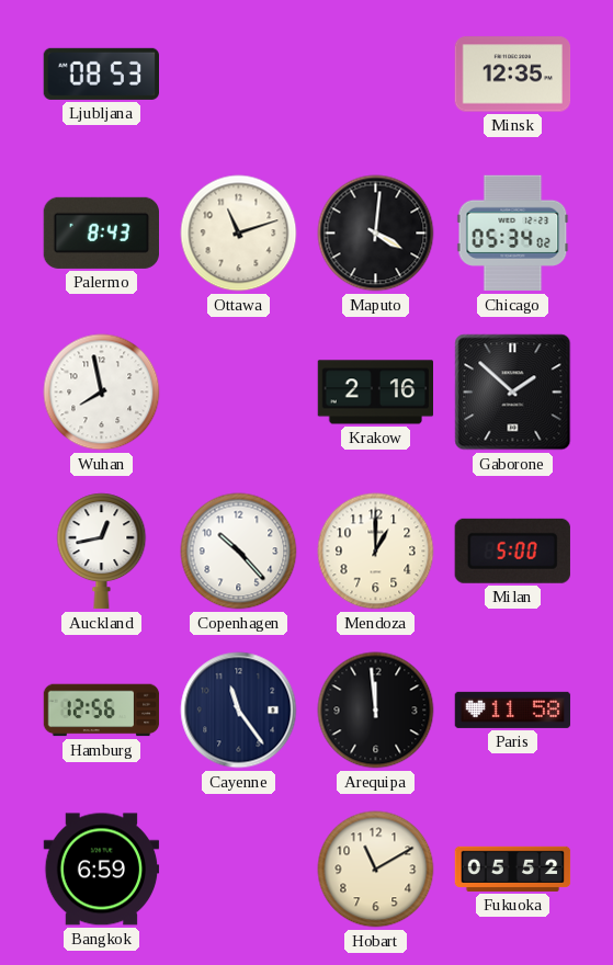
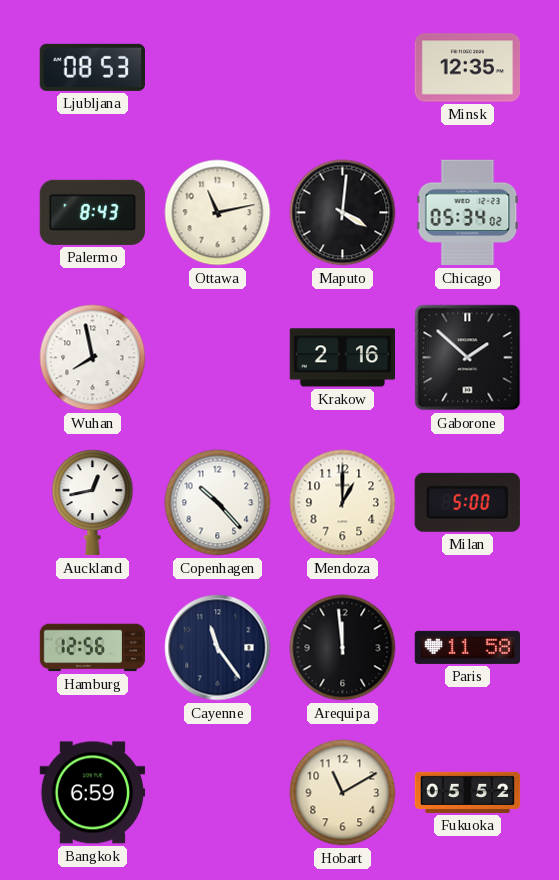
Ottawa: 11:12 -> 11:13
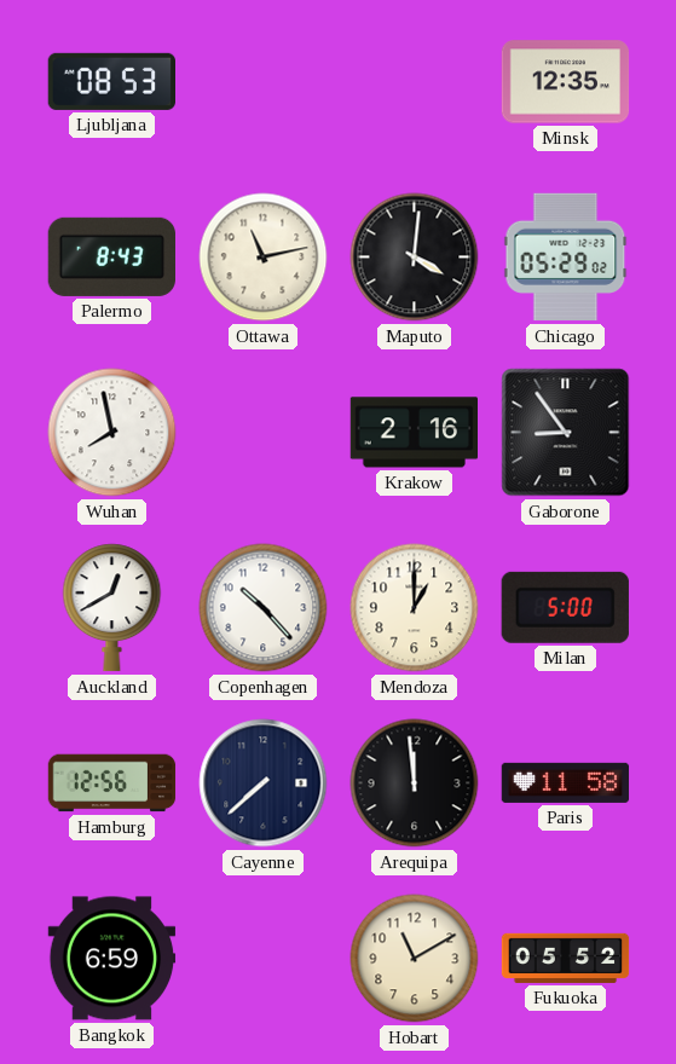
Chicago: 05:34 -> 05:29
Gaborone: 1:52 -> 8:54
Auckland: 12:43 -> 12:40
Cayenne: 11:24 -> 7:38
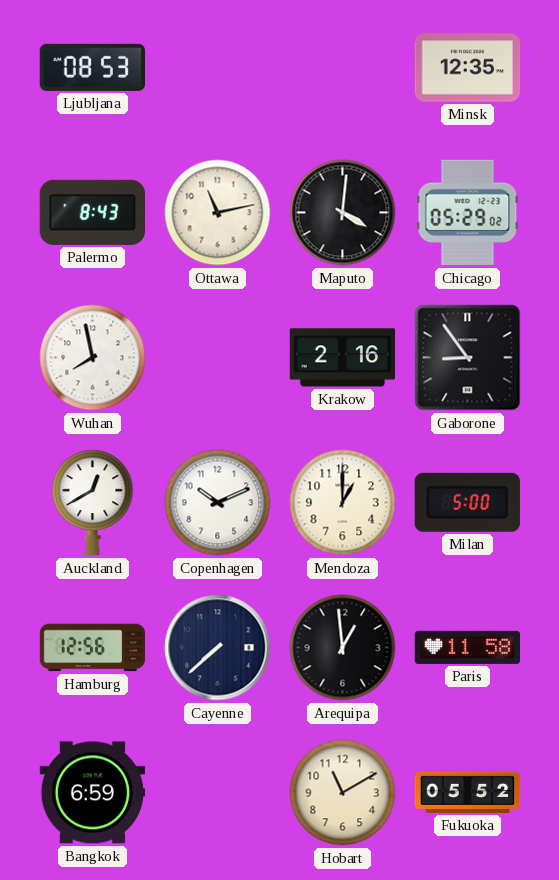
Copenhagen: 10:23 -> 10:11
Arequipa: 11:59 -> 12:59
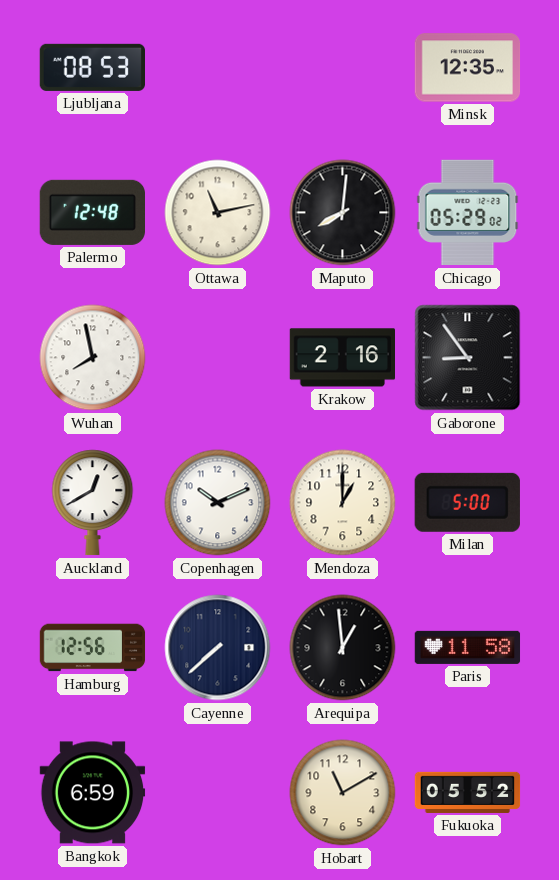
Palermo: 8:43 -> 12:48
Maputo: 4:01 -> 8:01
